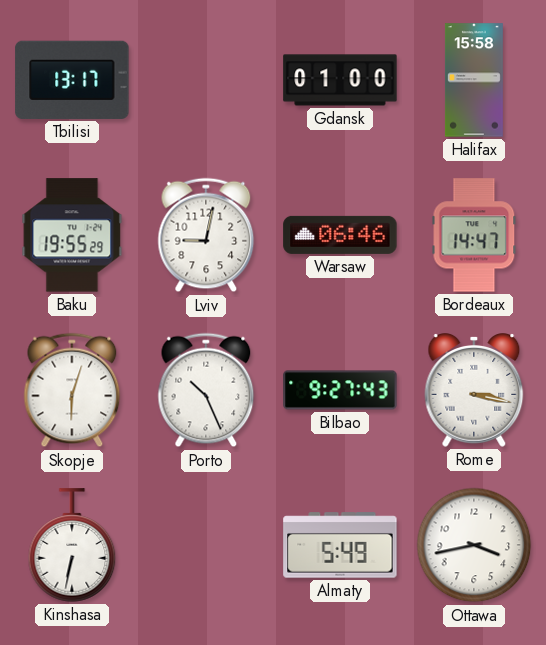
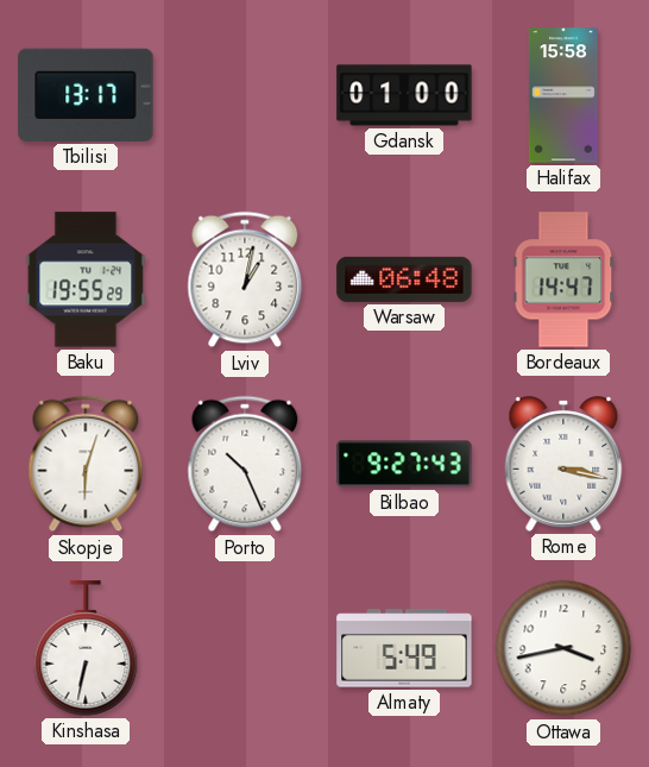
Lviv: 9:02 -> 1:02
Warsaw: 06:46 -> 06:48
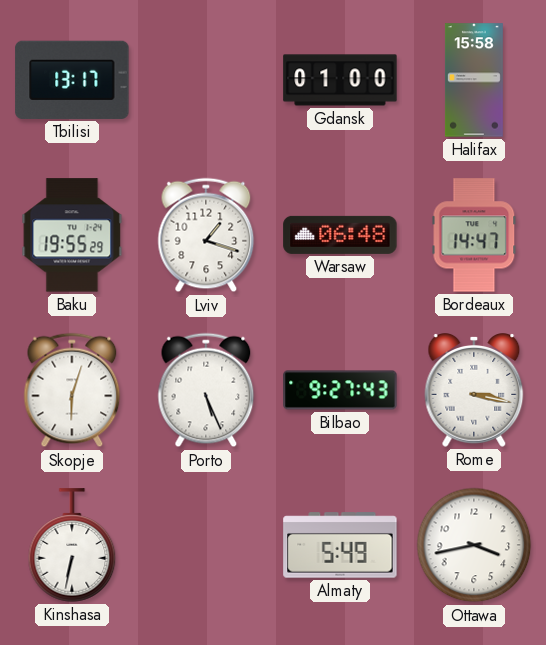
Lviv: 1:02 -> 1:18
Porto: 10:26 -> 5:26
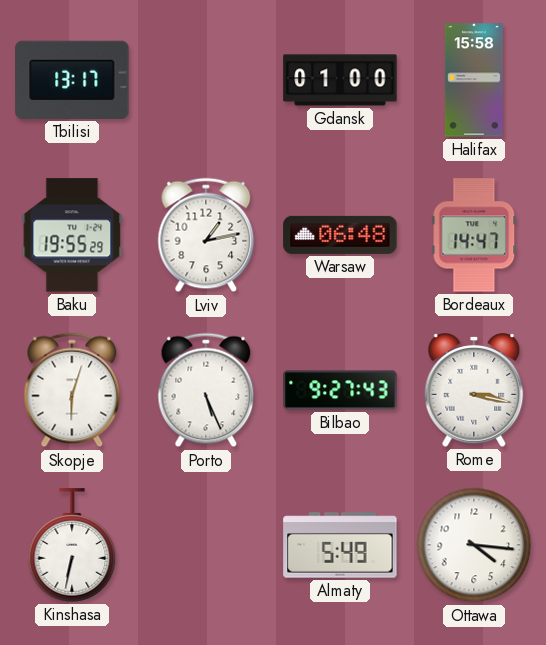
Lviv: 1:18 -> 1:13
Ottawa: 3:43 -> 4:16
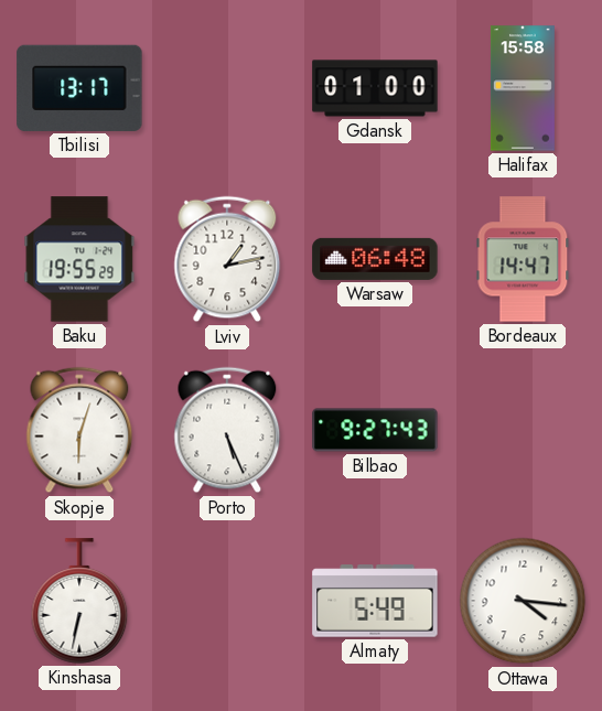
Rome: 3:17 -> none
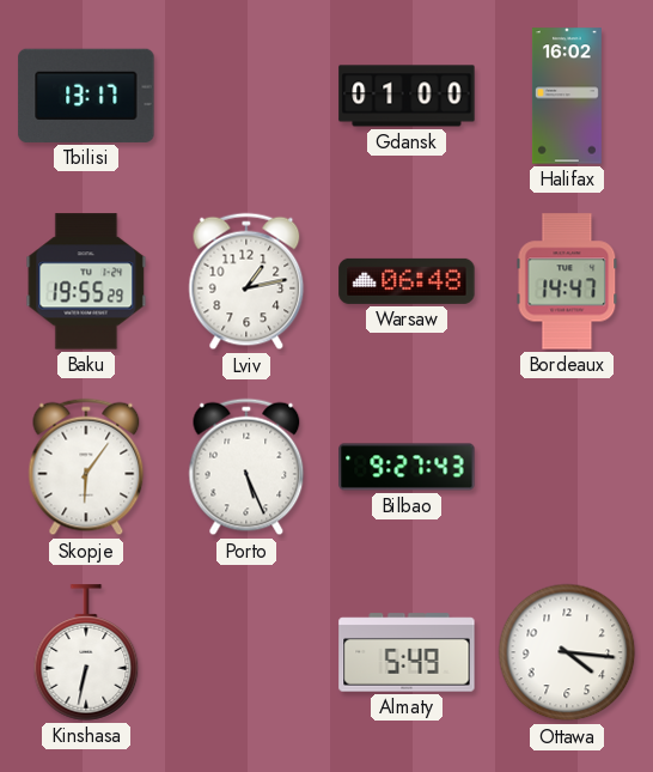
Halifax: 15:58 -> 16:02
Skopje: 6:03 -> 6:06
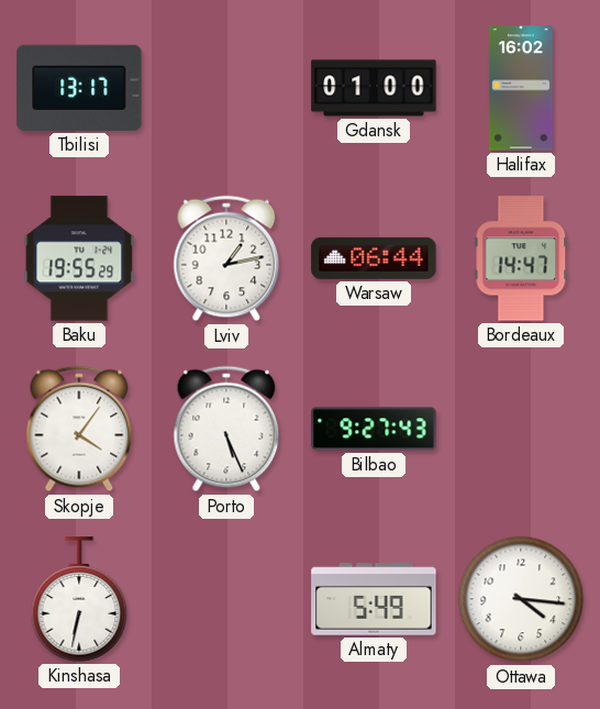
Warsaw: 06:48 -> 06:44
Skopje: 6:06 -> 4:06
